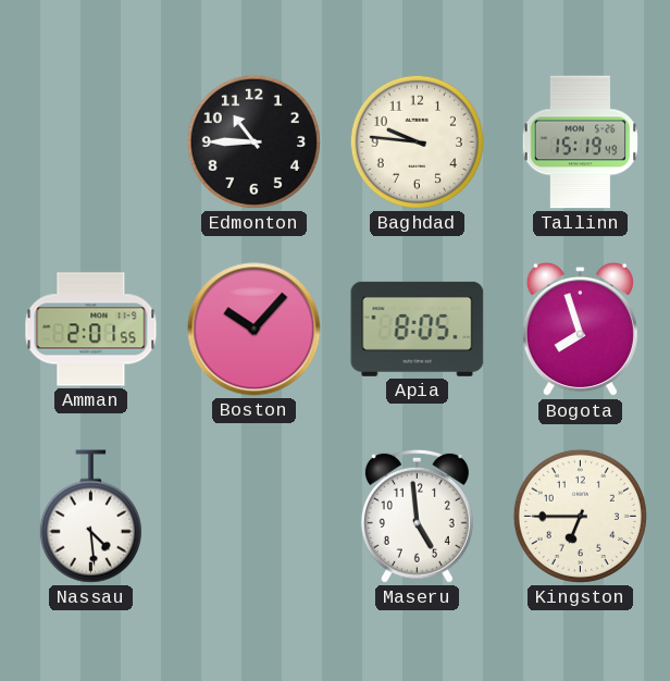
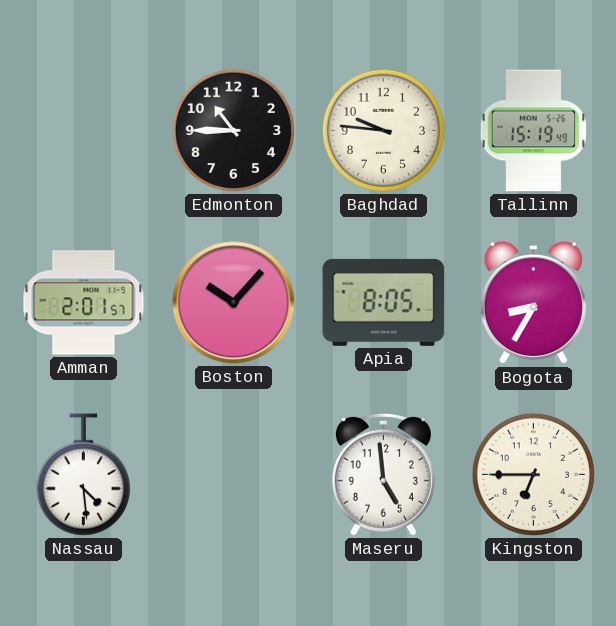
Amman: 2:01:55 -> 2:01:57
Bogota: 7:57 -> 8:35
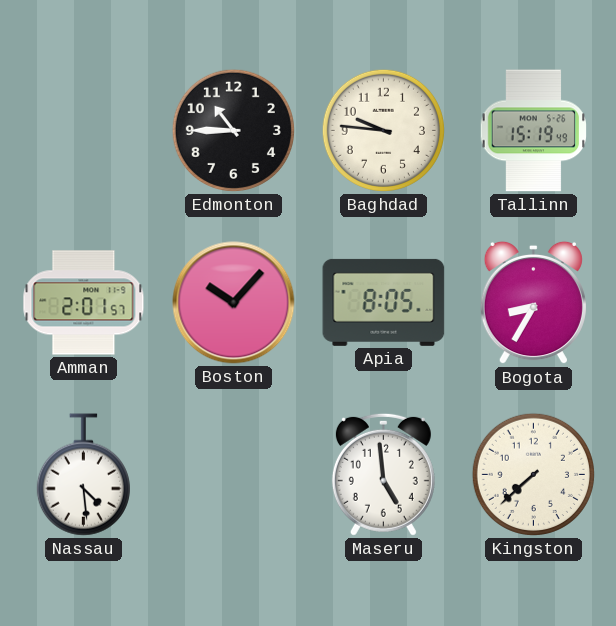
Kingston: 6:45 -> 7:38
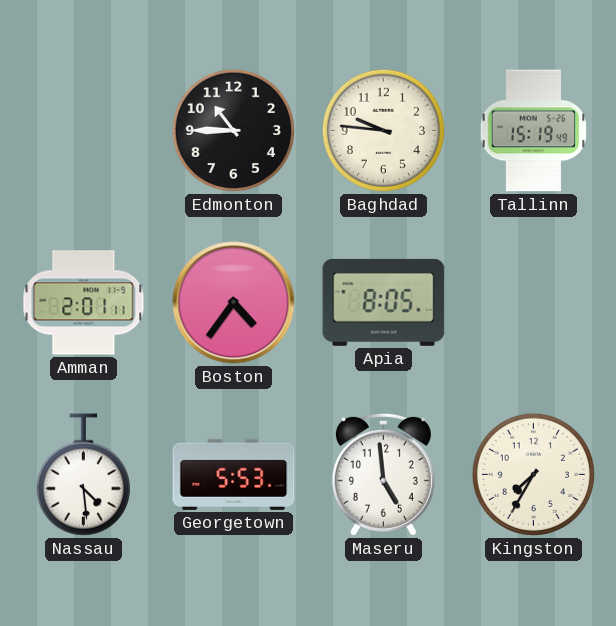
Amman: 2:01:57 -> 2:01:11
Boston: 10:07 -> 4:36
Bogota: 8:35 -> none
Georgetown: none -> 5:53
Kingston: 7:38 -> 7:35
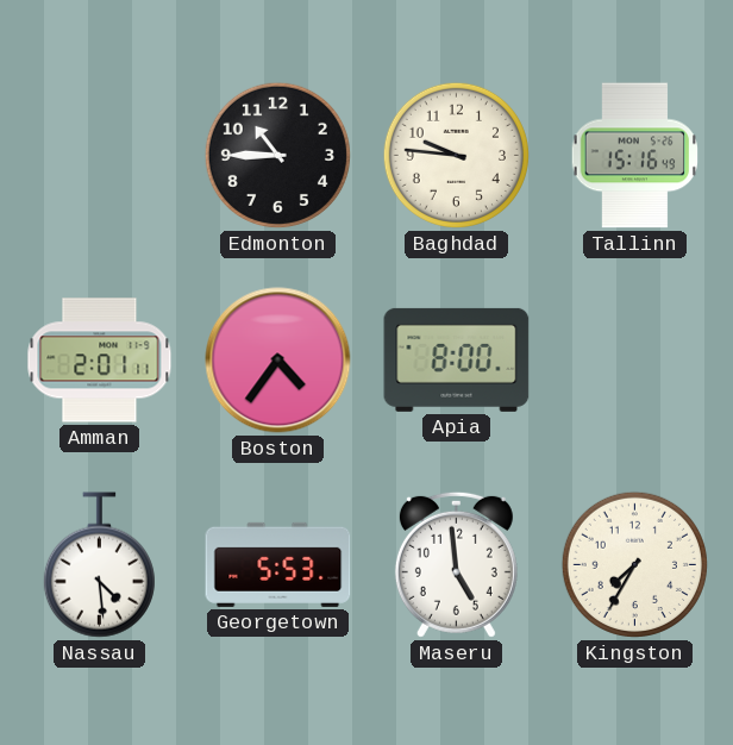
Tallinn: 15:19 -> 15:16
Apia: 8:05 -> 8:00
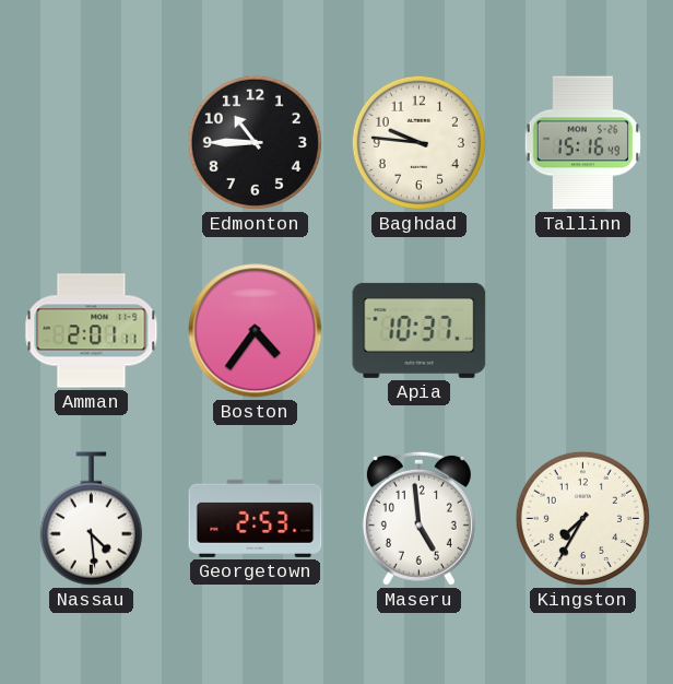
Apia: 8:00 -> 10:37
Georgetown: 5:53 -> 2:53
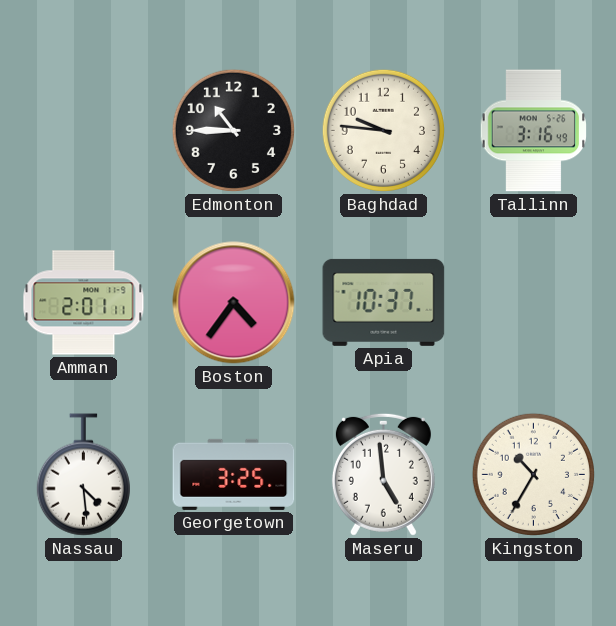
Tallinn: 15:16 -> 3:16
Georgetown: 2:53 -> 3:25
Kingston: 7:35 -> 10:35
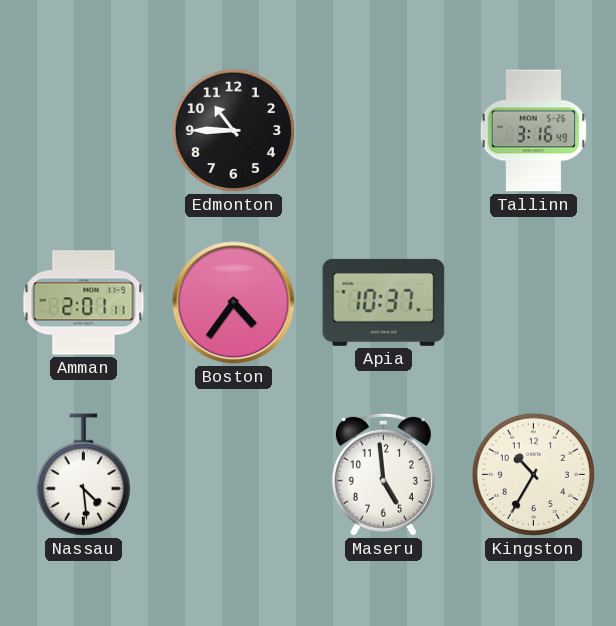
Baghdad: 9:46 -> none
Georgetown: 3:25 -> none
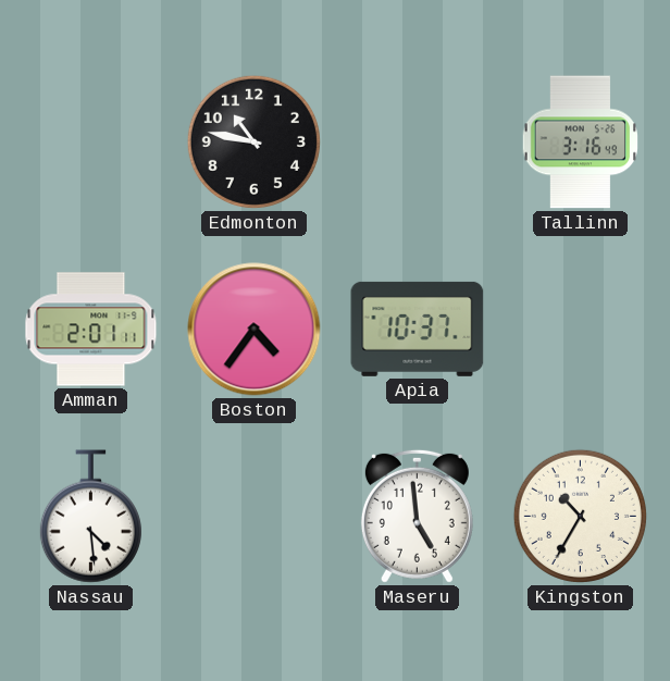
Edmonton: 10:45 -> 10:47
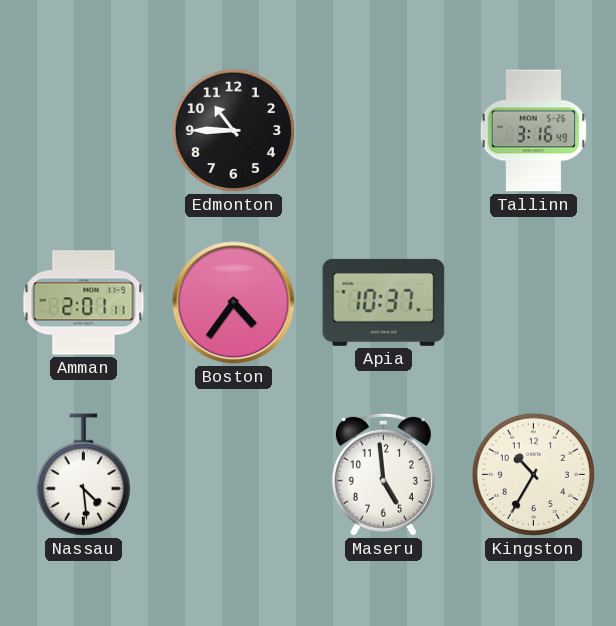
Edmonton: 10:47 -> 10:45
